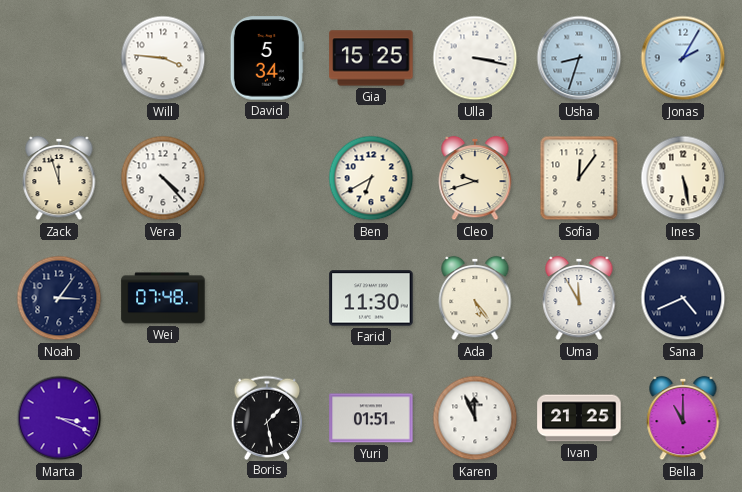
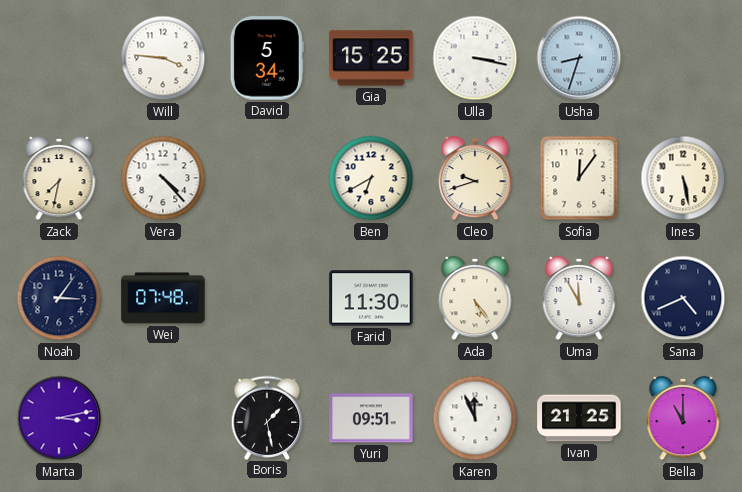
Jonas: 2:05 -> none
Zack: 11:57 -> 7:32
Marta: 3:19 -> 3:13
Yuri: 01:51 -> 09:51
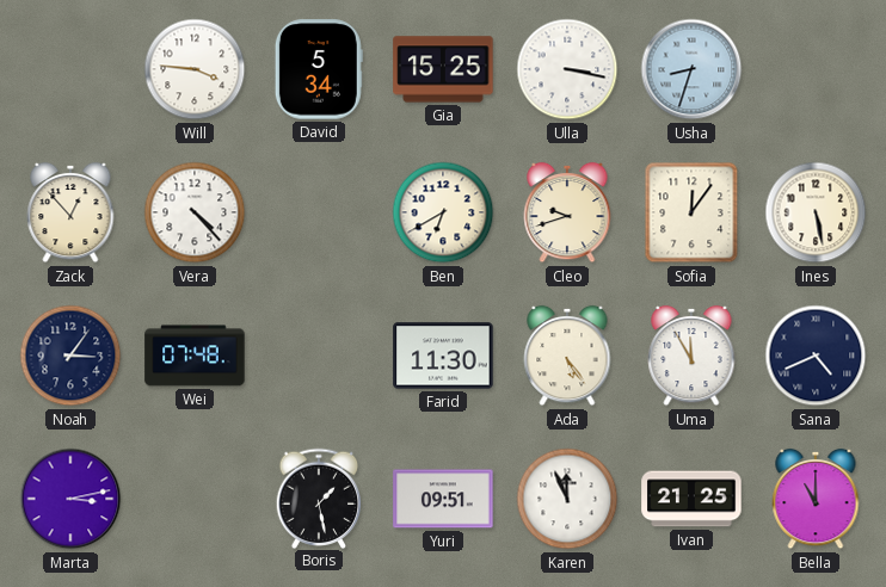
Zack: 7:32 -> 12:53
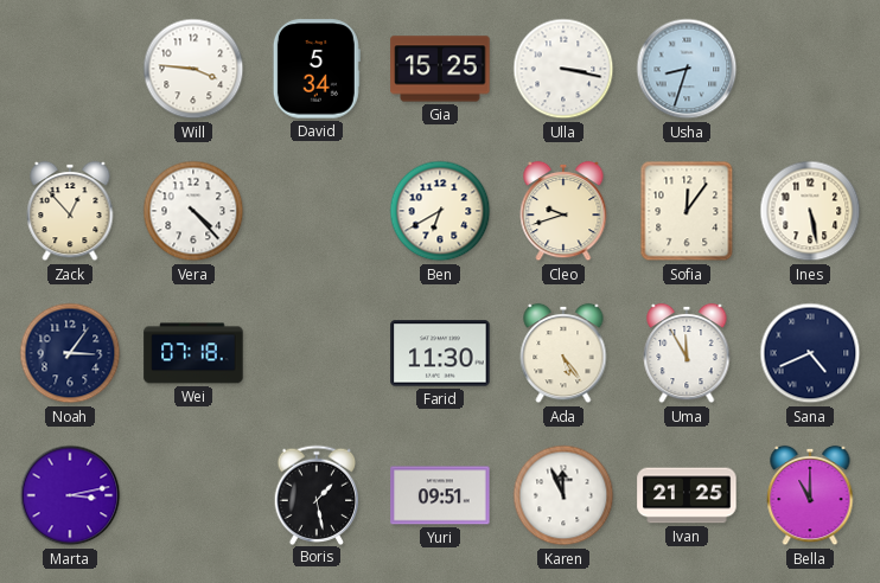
Wei: 07:48 -> 07:18
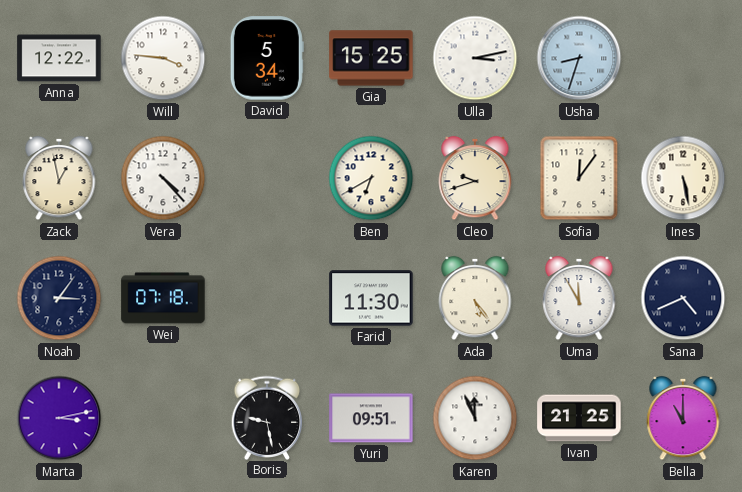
Anna: none -> 12:22
Ulla: 3:17 -> 3:13
Zack: 12:53 -> 12:58
Boris: 1:28 -> 9:28
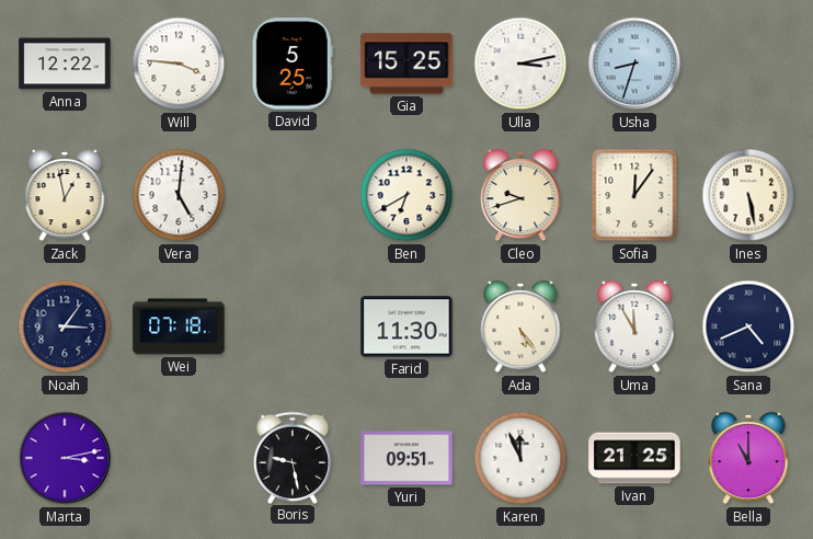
David: 5:34 -> 5:25
Vera: 4:23 -> 5:01
